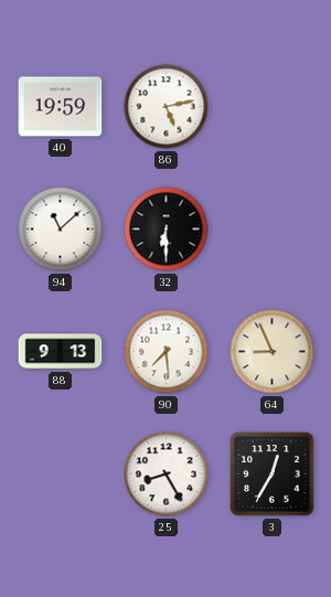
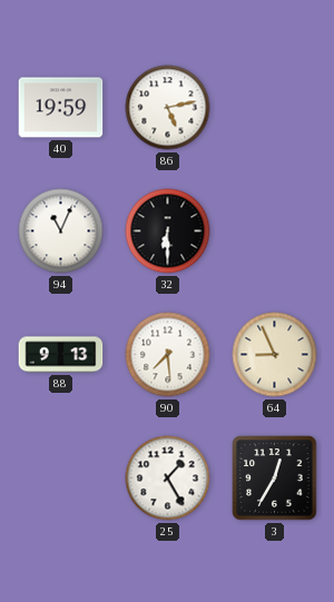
94: 11:08 -> 11:04
25: 8:25 -> 1:25
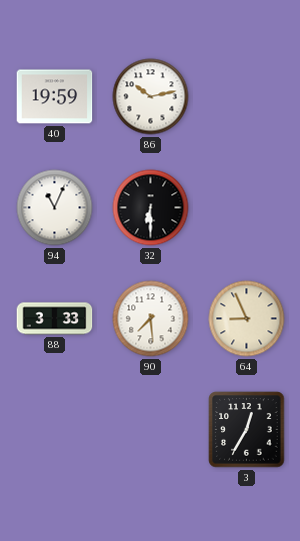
86: 5:13 -> 10:13
88: 9:13 -> 3:33
25: 1:25 -> none
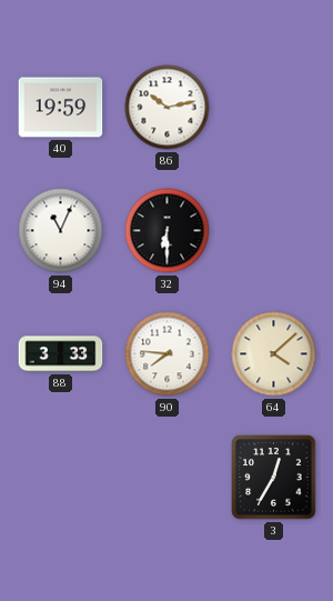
90: 7:29 -> 7:46
64: 8:56 -> 4:08
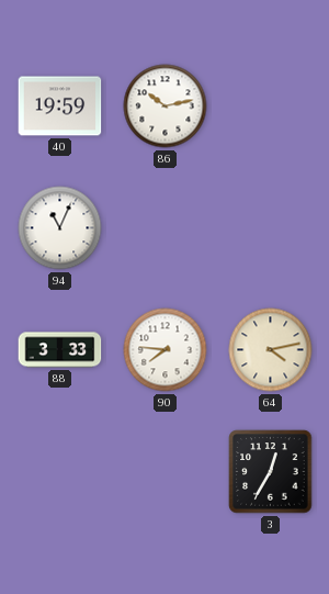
32: 6:30 -> none
64: 4:08 -> 4:13
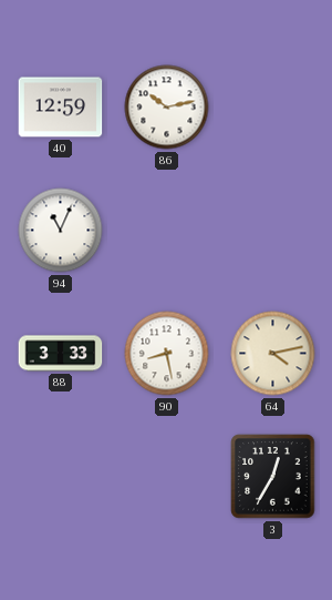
40: 19:59 -> 12:59
90: 7:46 -> 8:28
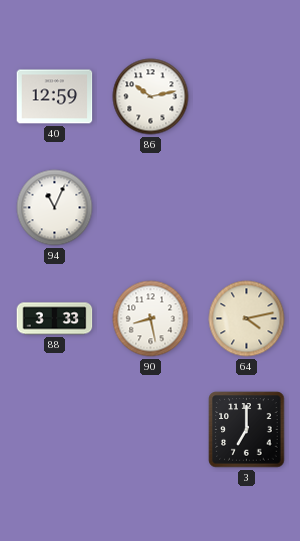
3: 12:35 -> 7:00
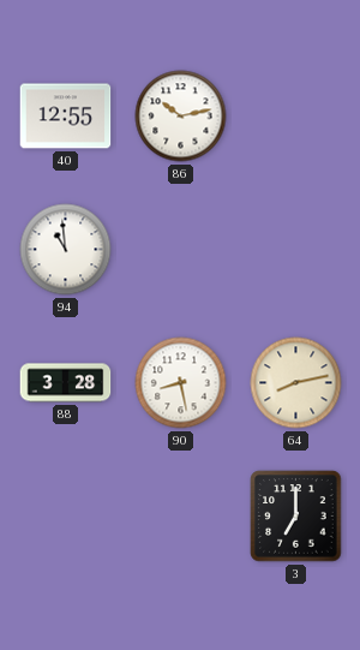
40: 12:59 -> 12:55
94: 11:04 -> 10:59
88: 3:33 -> 3:28
64: 4:13 -> 8:13
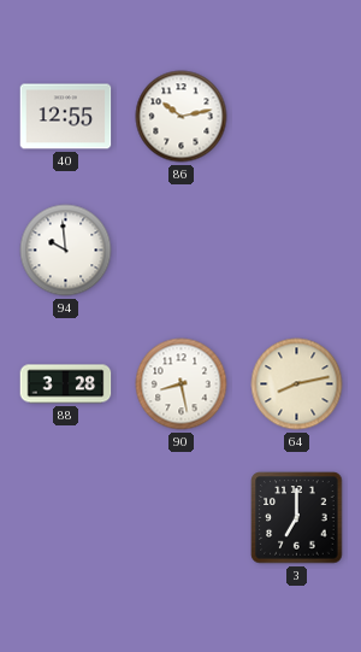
94: 10:59 -> 9:59
